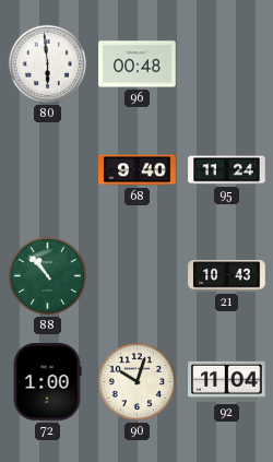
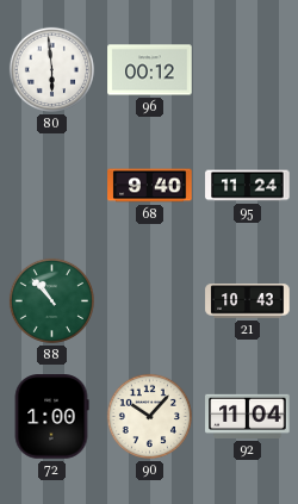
96: 00:48 -> 00:12
90: 10:03 -> 10:07
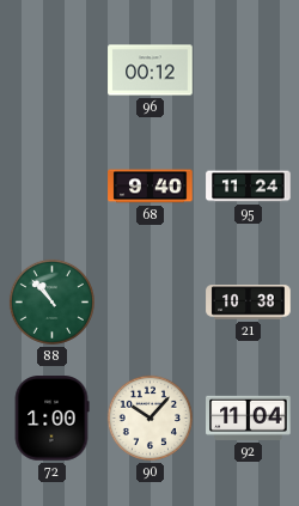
80: 5:59 -> none
21: 10:43 -> 10:38
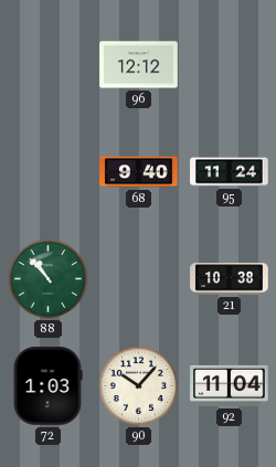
96: 00:12 -> 12:12
72: 1:00 -> 1:03
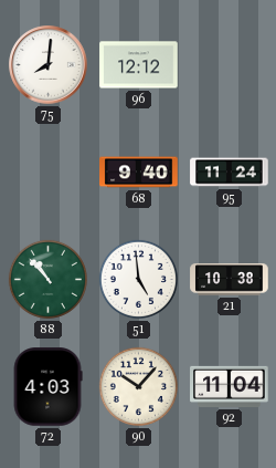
75: none -> 8:01
51: none -> 4:59
72: 1:03 -> 4:03
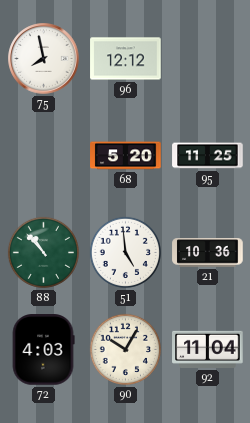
75: 8:01 -> 7:58
68: 9:40 -> 5:20
95: 11:24 -> 11:25
21: 10:38 -> 10:36
90: 10:07 -> 10:05
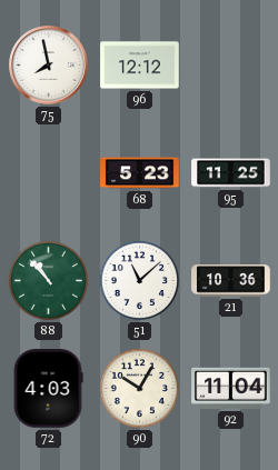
68: 5:20 -> 5:23
51: 4:59 -> 11:08
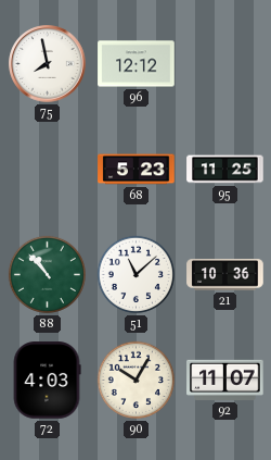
92: 11:04 -> 11:07
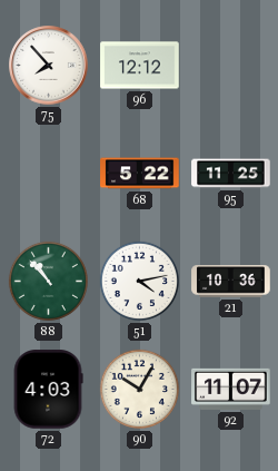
75: 7:58 -> 7:53
68: 5:23 -> 5:22
51: 11:08 -> 4:13
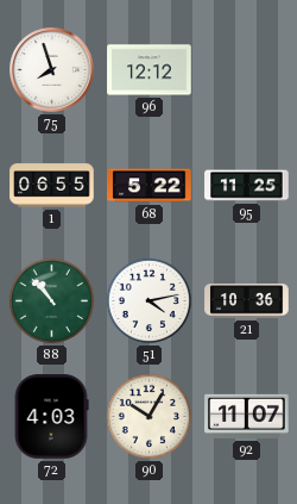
75: 7:53 -> 7:57
1: none -> 06:55
